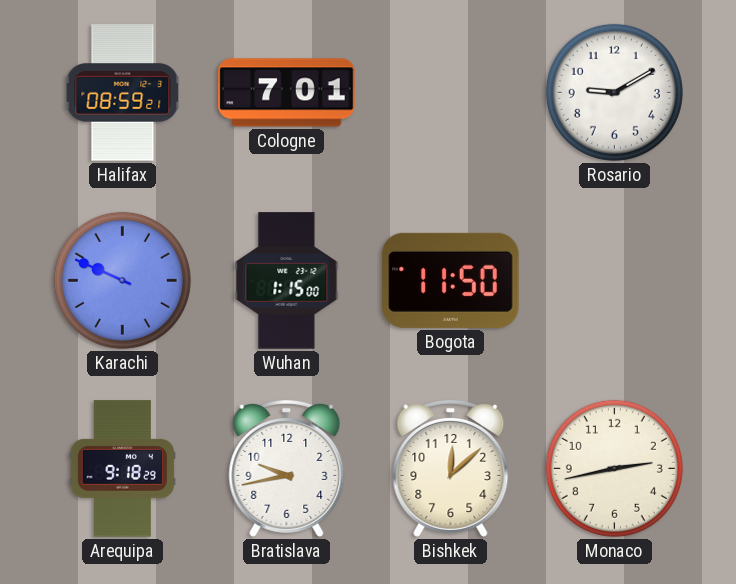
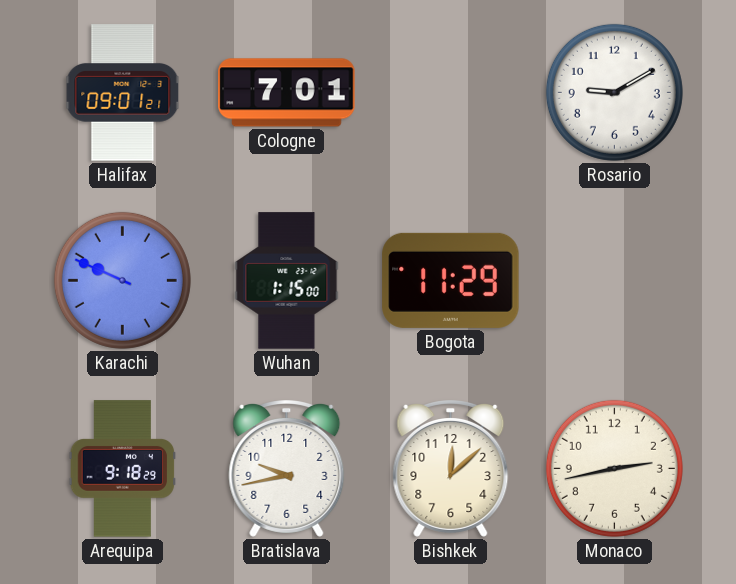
Halifax: 08:59 -> 09:01
Bogota: 11:50 -> 11:29
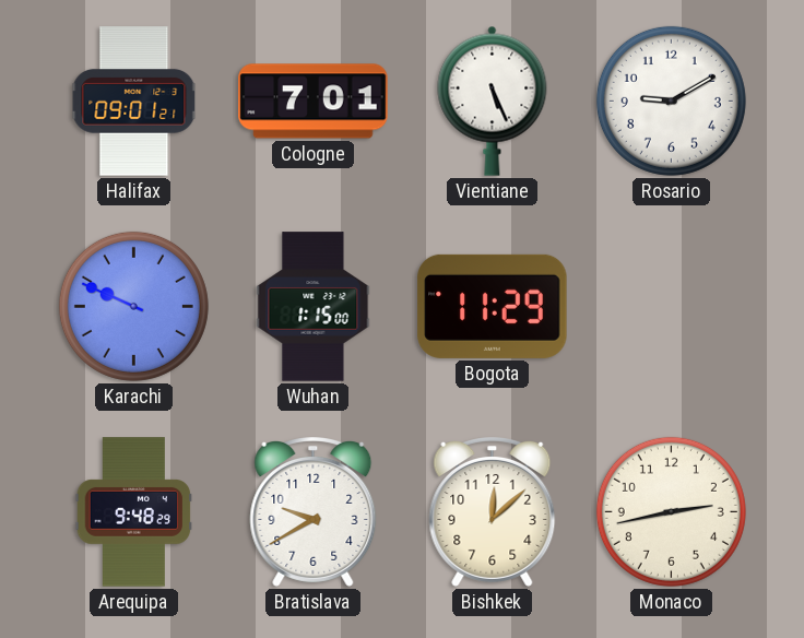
Vientiane: none -> 5:26
Arequipa: 9:18 -> 9:48
Bratislava: 9:43 -> 9:40
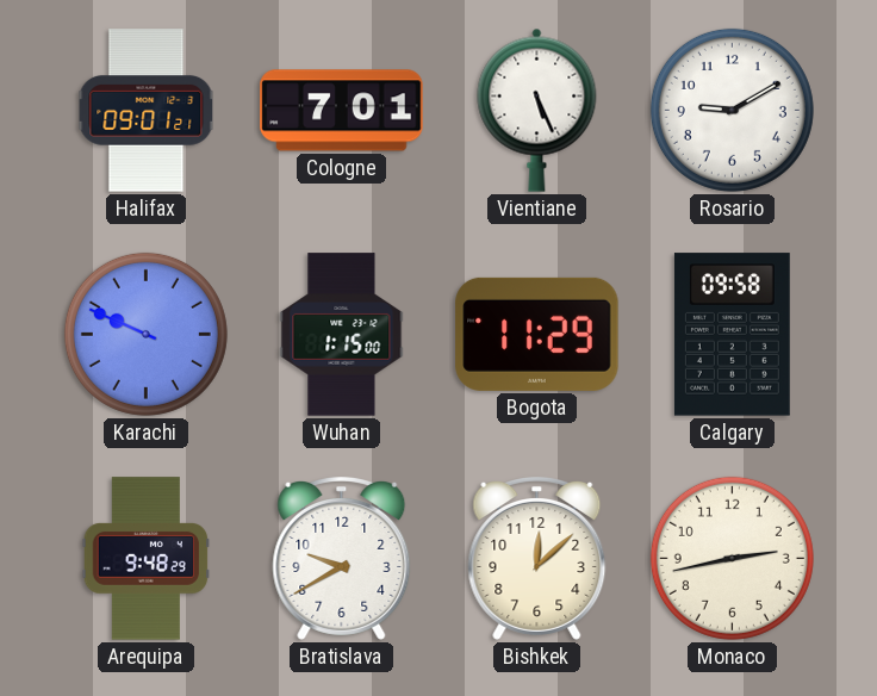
Calgary: none -> 09:58
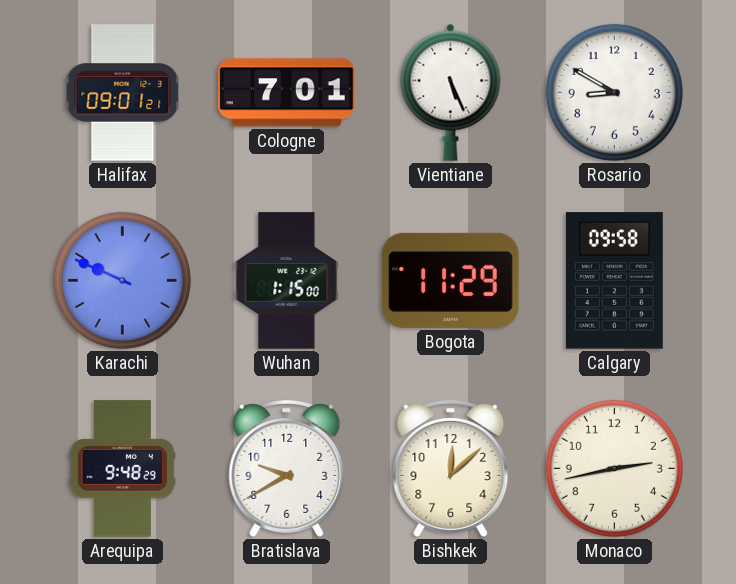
Rosario: 9:10 -> 8:50
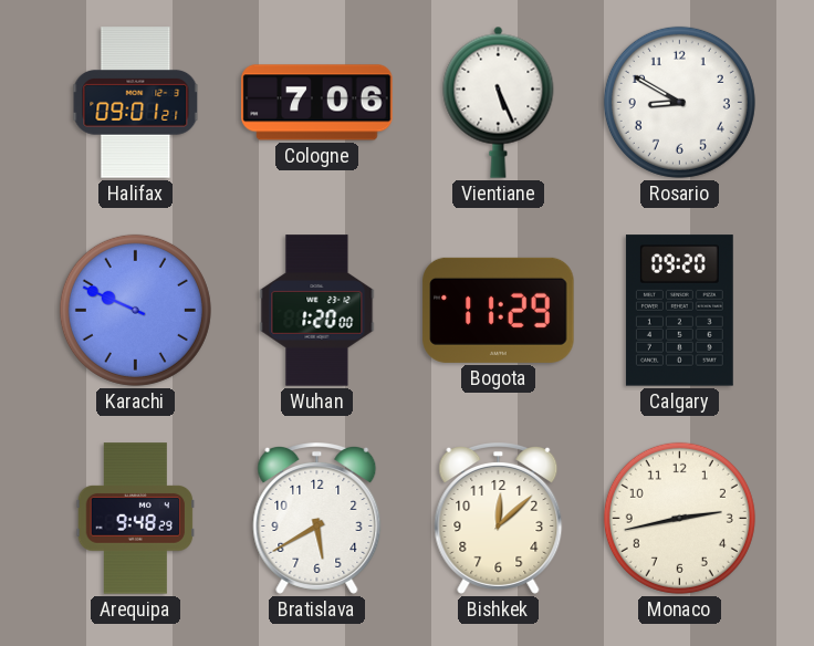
Cologne: 7:01 -> 7:06
Wuhan: 1:15 -> 1:20
Calgary: 09:58 -> 09:20
Bratislava: 9:40 -> 5:40
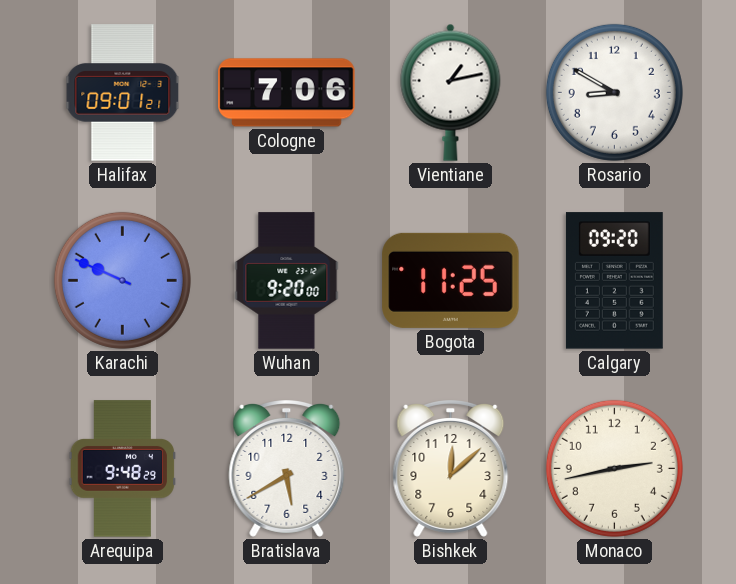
Vientiane: 5:26 -> 1:13
Wuhan: 1:20 -> 9:20
Bogota: 11:29 -> 11:25
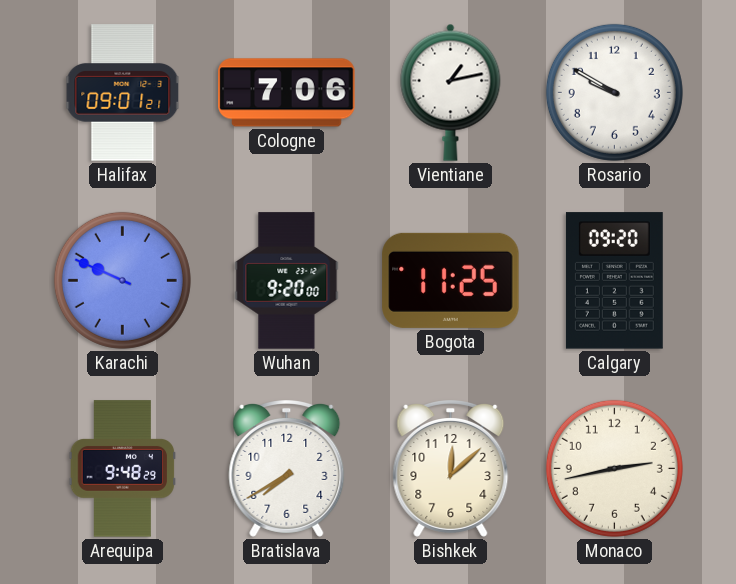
Rosario: 8:50 -> 9:50
Bratislava: 5:40 -> 7:40
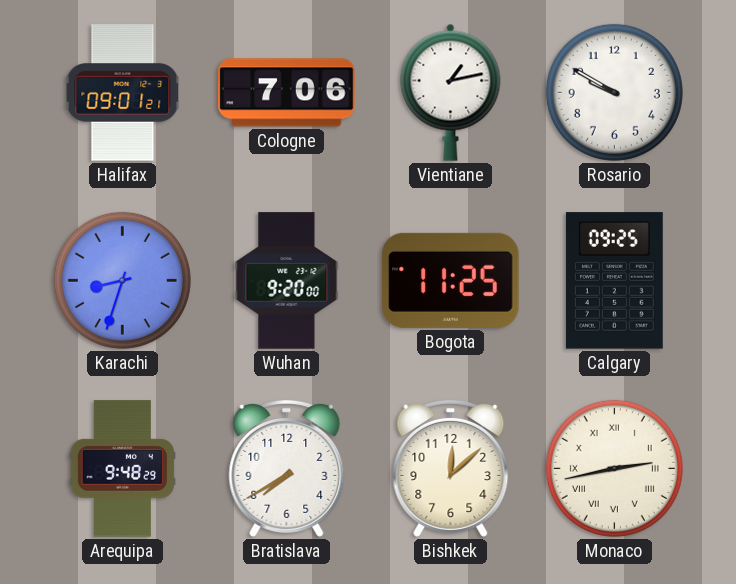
Karachi: 9:49 -> 8:33
Calgary: 09:20 -> 09:25
Monaco numerals: Arabic -> Roman
